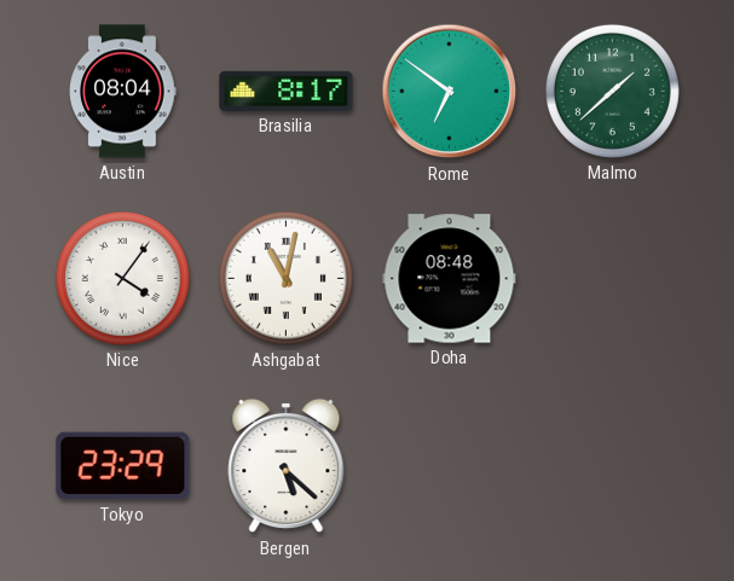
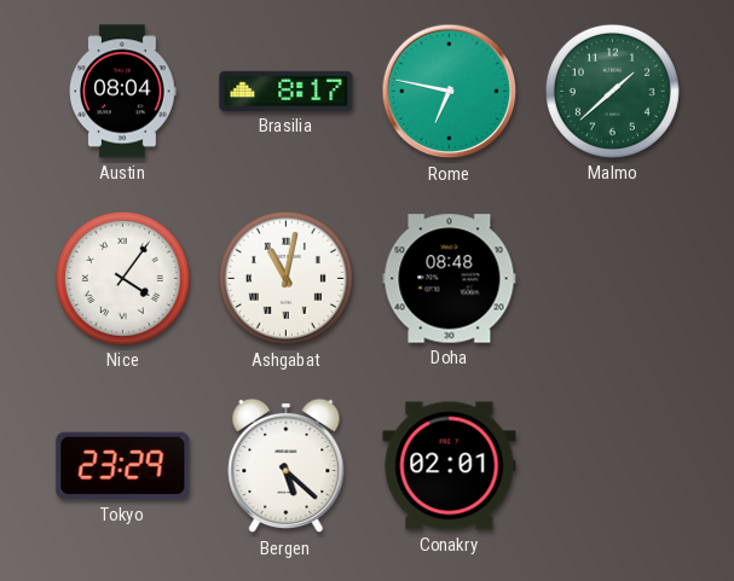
Rome: 6:51 -> 6:47
Conakry: none -> 02:01
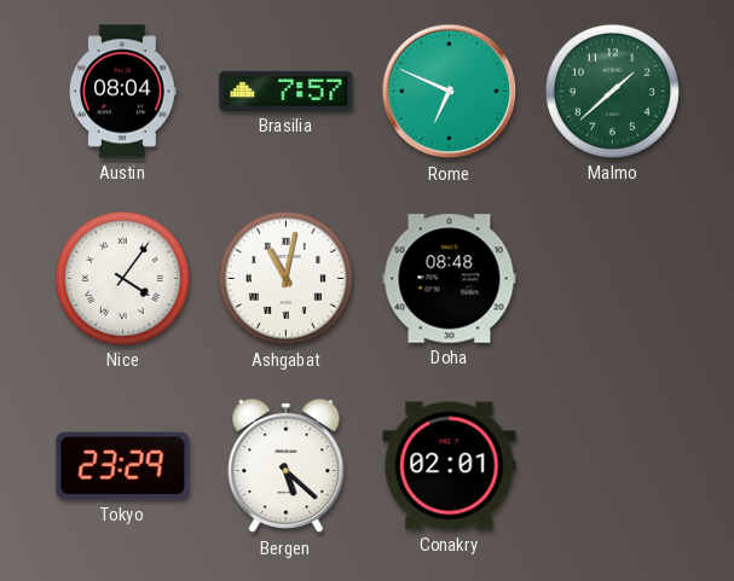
Brasilia: 8:17 -> 7:57
Rome: 6:47 -> 6:49
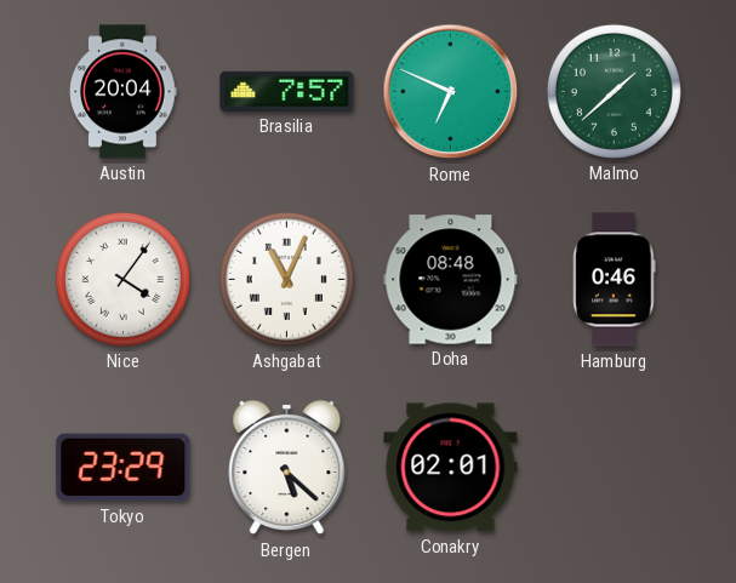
Austin: 08:04 -> 20:04
Ashgabat: 11:02 -> 11:04
Hamburg: none -> 0:46
